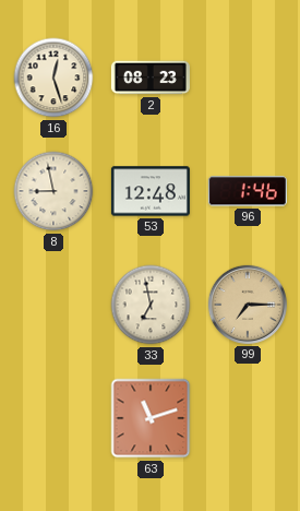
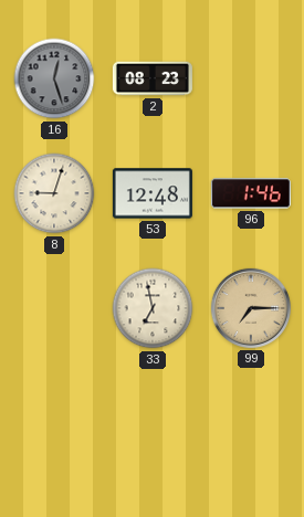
16 dial: cream -> grey
8: 8:58 -> 9:03
63: 11:12 -> none
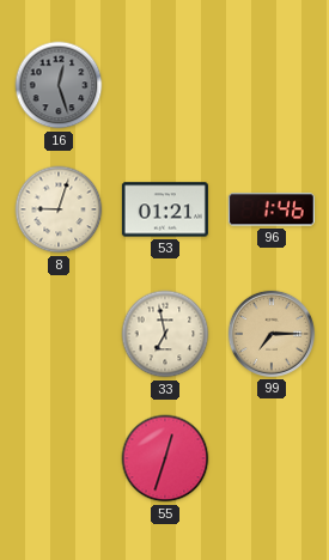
2: 08:23 -> none
53: 12:48 -> 01:21
55: none -> 12:33
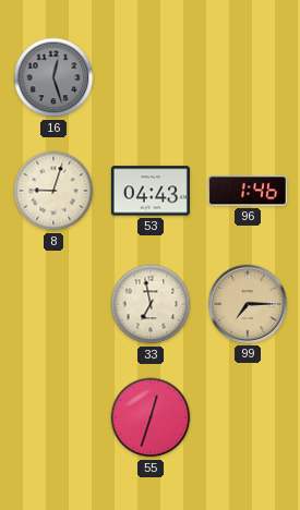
53: 01:21 -> 04:43
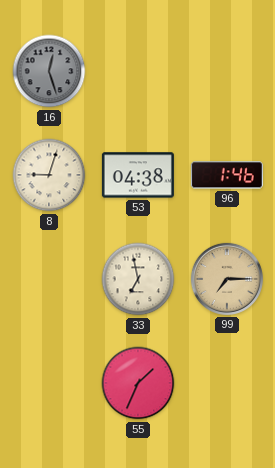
53: 04:43 -> 04:38
55: 12:33 -> 1:34
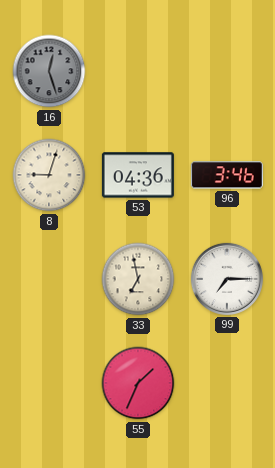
53: 04:38 -> 04:36
96: 1:46 -> 3:46
99 dial: champagne -> white
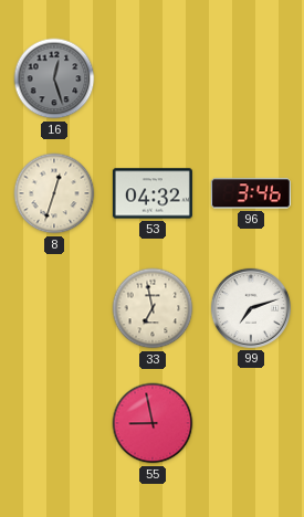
8: 9:03 -> 12:33
53: 04:36 -> 04:32
99: 7:15 -> 7:12
55: 1:34 -> 8:58
